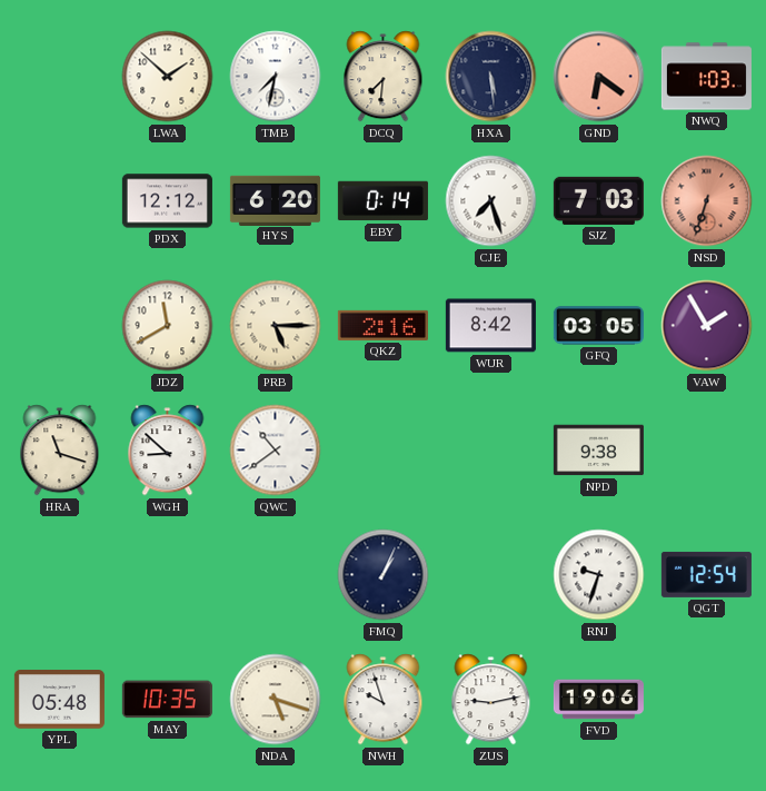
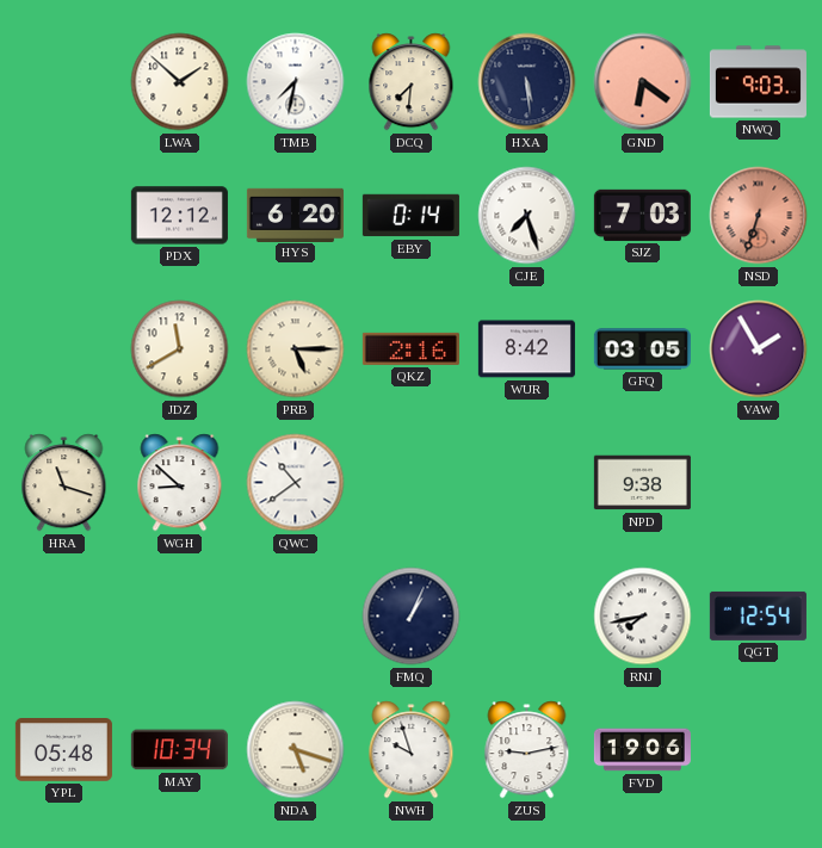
NWQ: 1:03 -> 9:03
RNJ: 9:33 -> 7:43
MAY: 10:35 -> 10:34
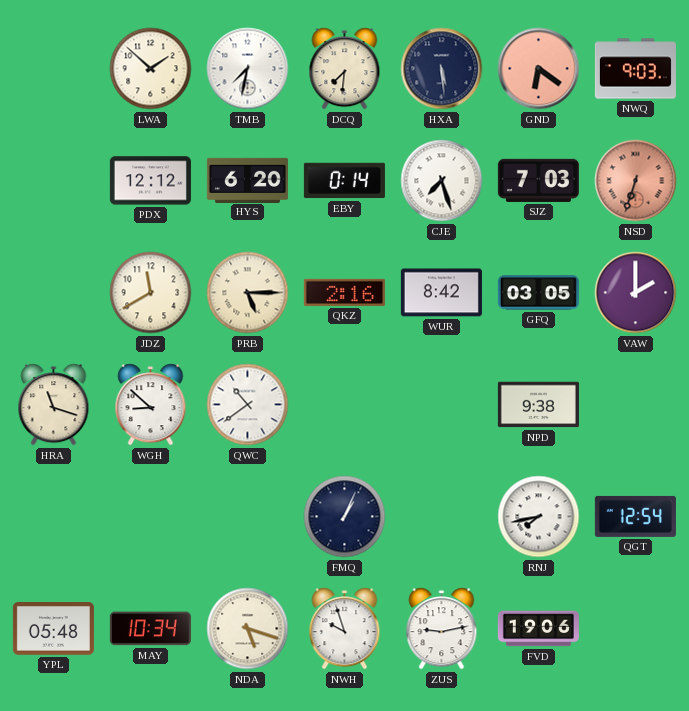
VAW: 1:55 -> 2:00
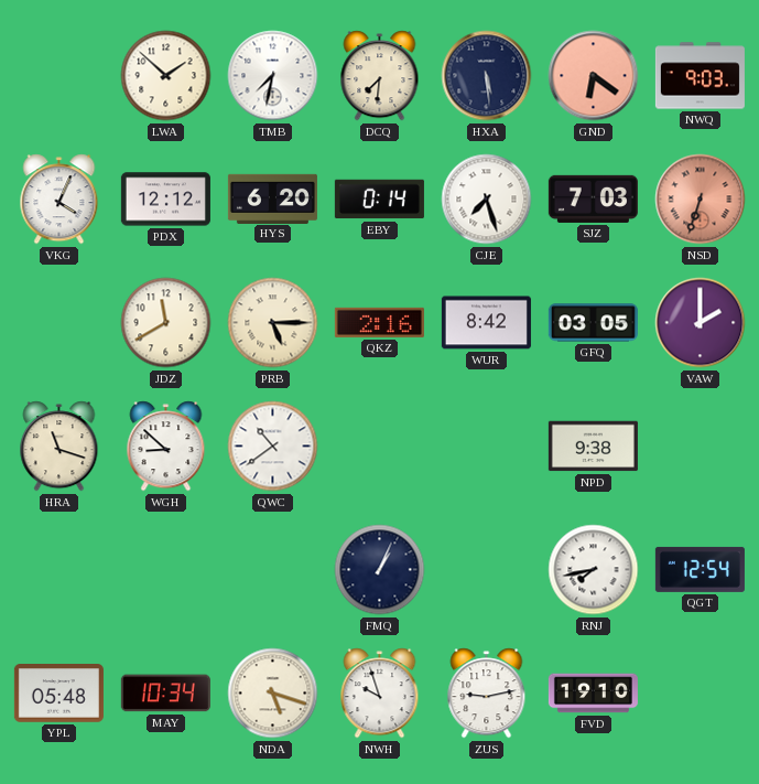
VKG: none -> 4:04
FVD: 19:06 -> 19:10
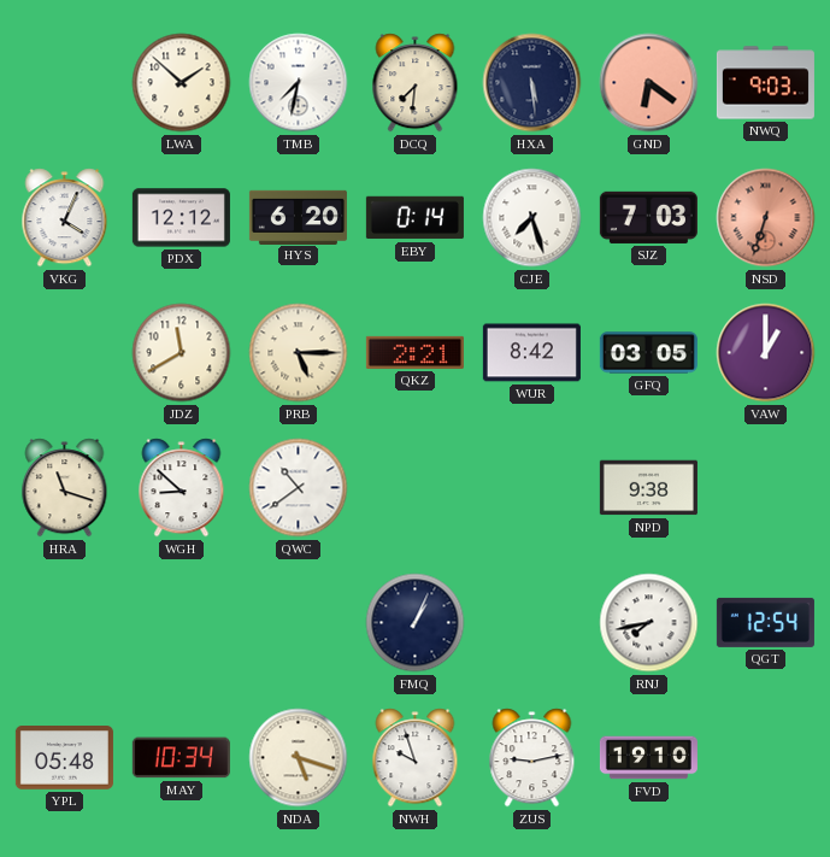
QKZ: 2:16 -> 2:21
VAW: 2:00 -> 1:00
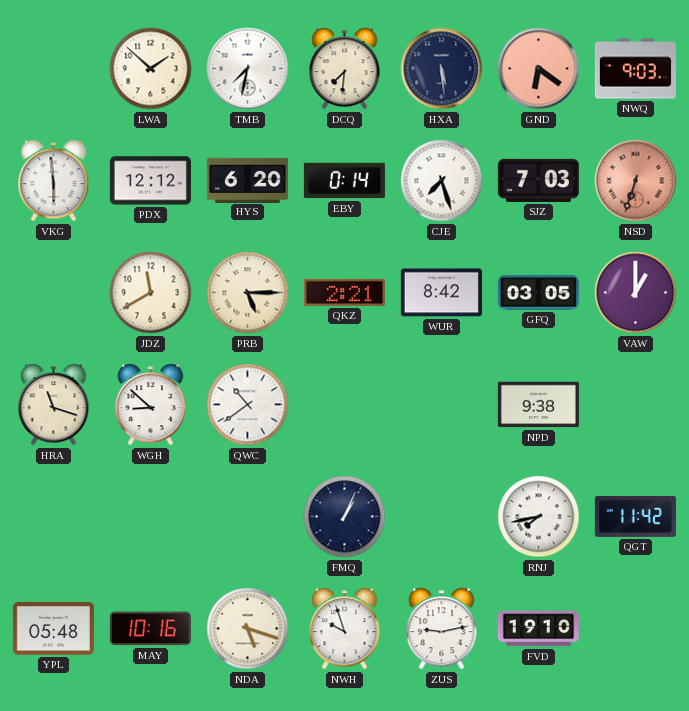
VKG: 4:04 -> 5:59
QGT: 12:54 -> 11:42
MAY: 10:34 -> 10:16
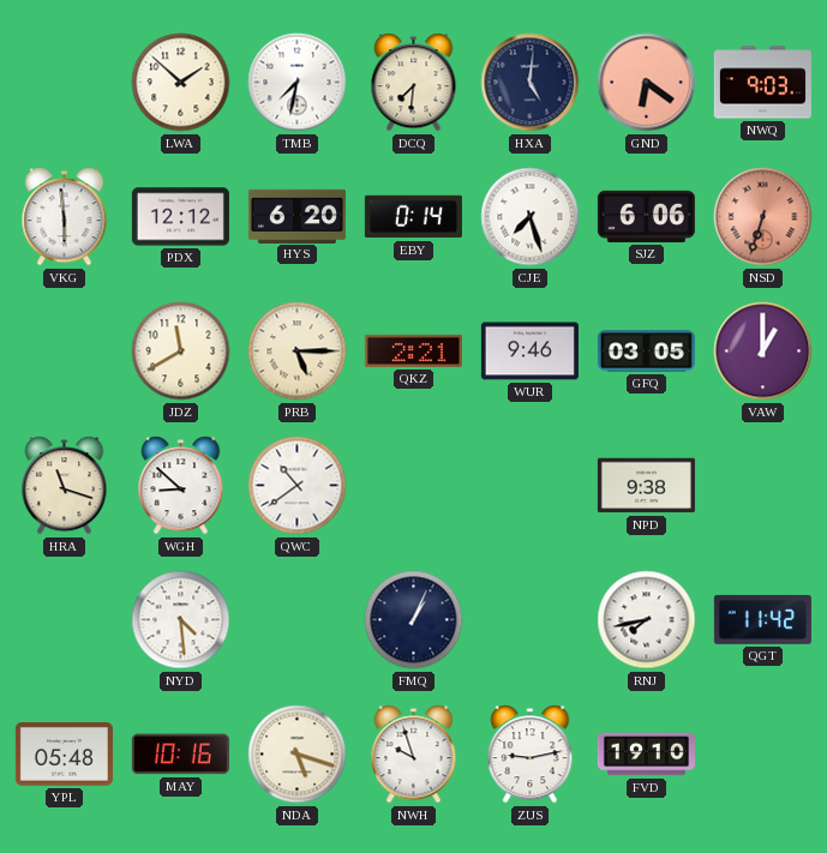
HXA: 5:29 -> 5:01
SJZ: 7:03 -> 6:06
WUR: 8:42 -> 9:46
NYD: none -> 4:29
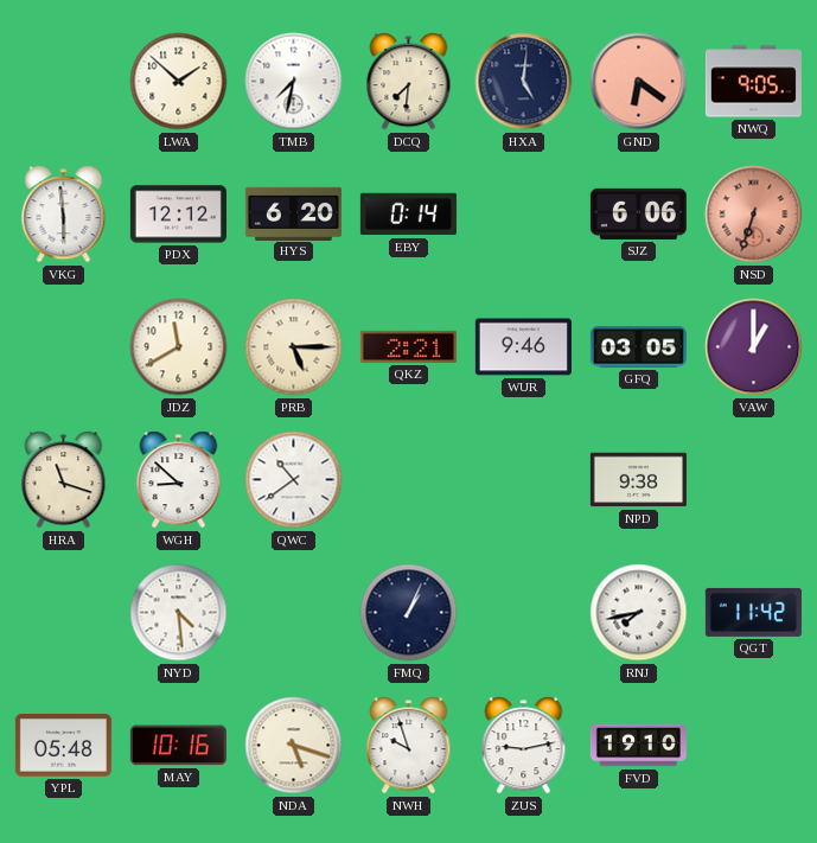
NWQ: 9:03 -> 9:05
CJE: 7:27 -> none
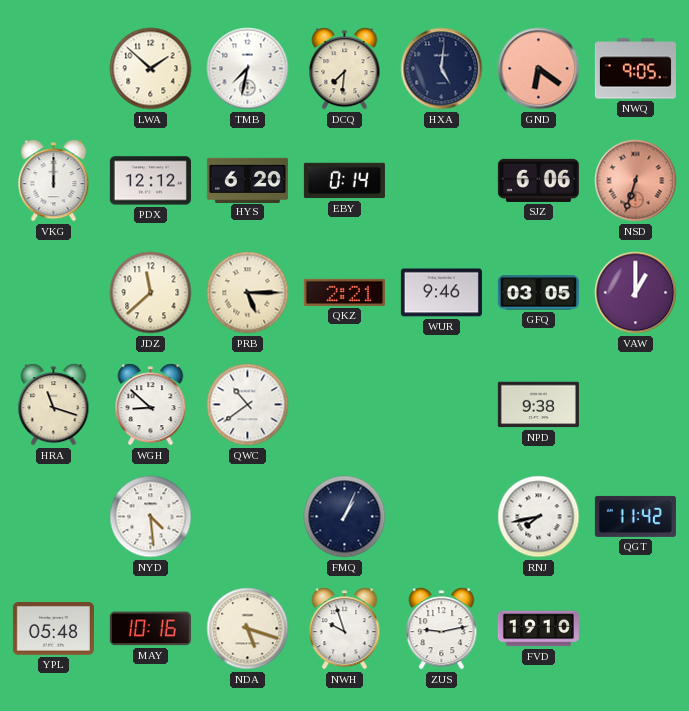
VKG: 5:59 -> 12:00
JDZ: 11:40 -> 11:38
